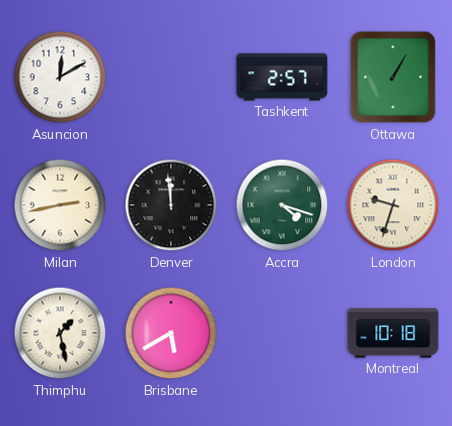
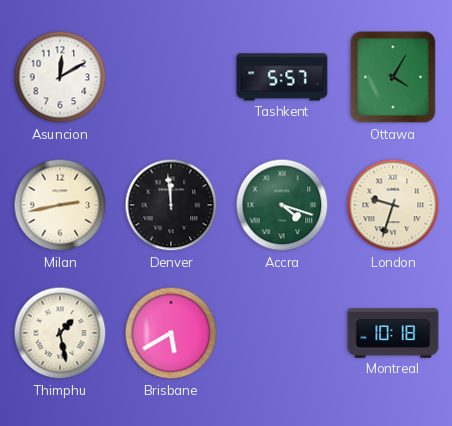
Tashkent: 2:57 -> 5:57
Ottawa: 1:05 -> 4:05
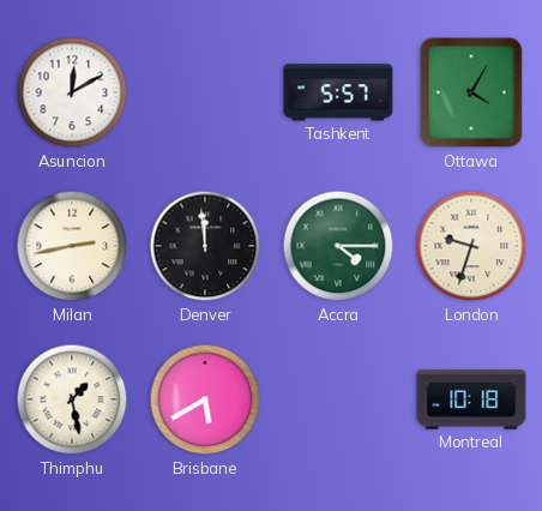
Accra: 4:18 -> 4:15
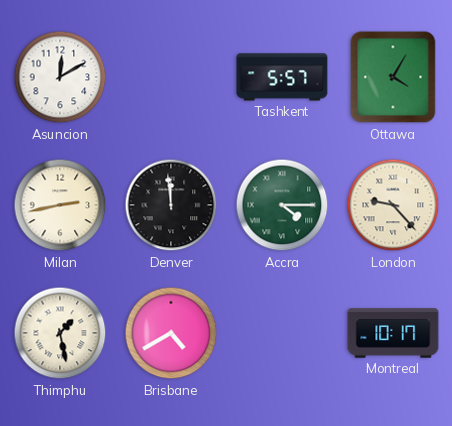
London: 9:33 -> 9:23
Brisbane: 5:40 -> 4:40
Montreal: 10:18 -> 10:17
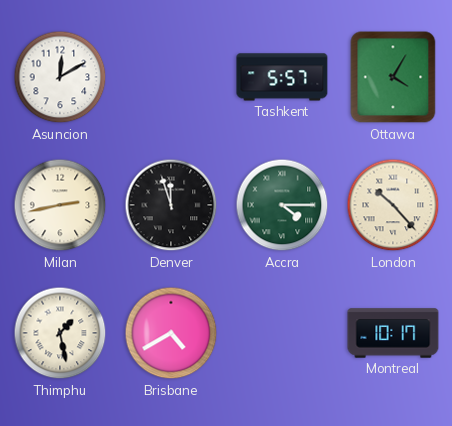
Denver: 11:59 -> 11:57
London: 9:23 -> 10:23
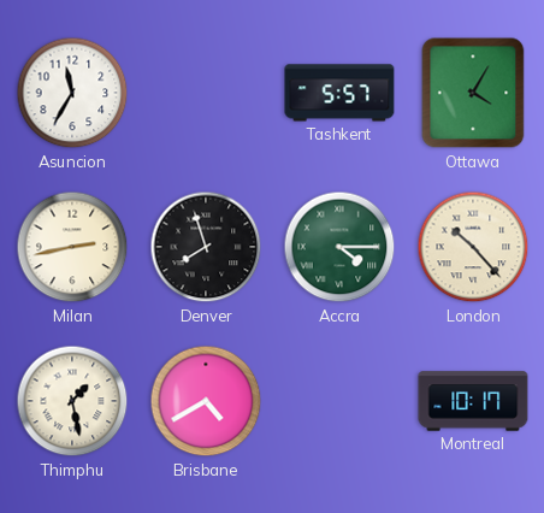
Asuncion: 12:10 -> 11:35
Denver: 11:57 -> 7:57
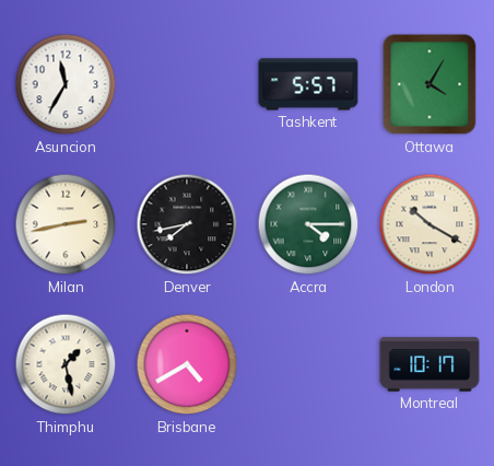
Denver: 7:57 -> 7:43
London: 10:23 -> 10:20
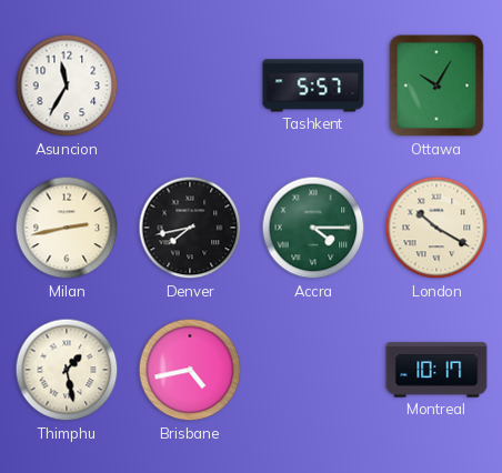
Ottawa: 4:05 -> 10:05
Brisbane: 4:40 -> 4:43
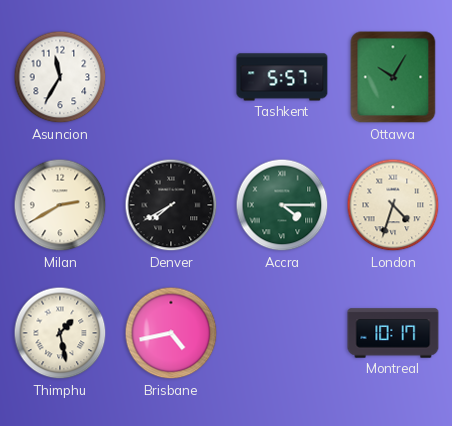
Milan: 2:43 -> 2:40
Denver: 7:43 -> 7:40
London: 10:20 -> 4:33
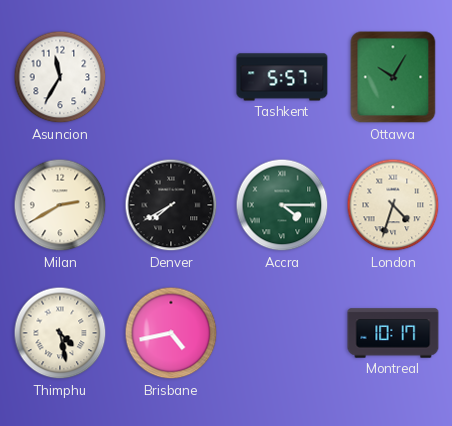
Thimphu: 1:28 -> 4:28
